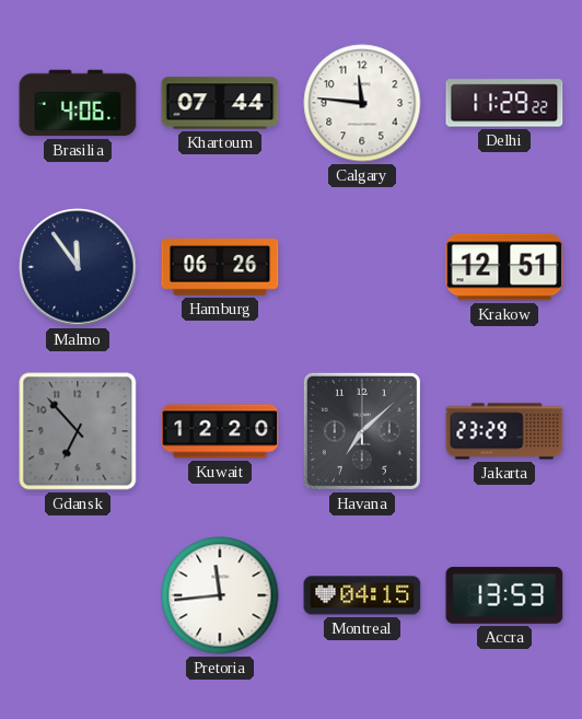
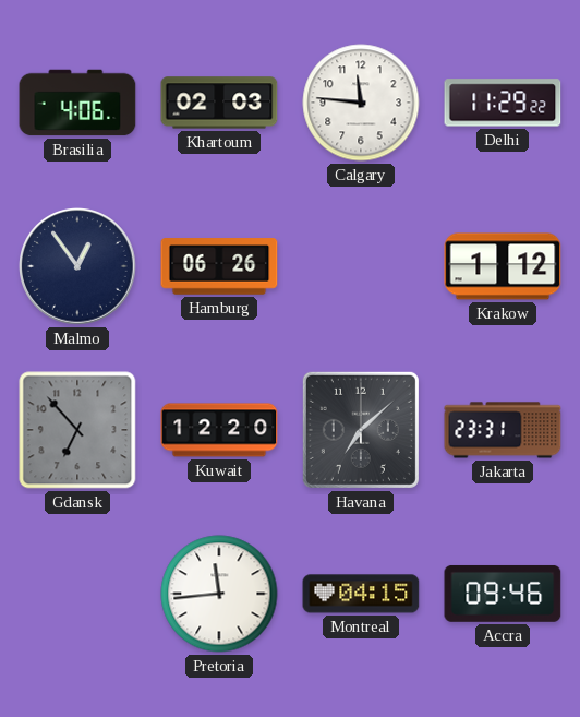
Khartoum: 07:44 -> 02:03
Malmo: 11:54 -> 12:54
Krakow: 12:51 -> 1:12
Jakarta: 23:29 -> 23:31
Accra: 13:53 -> 09:46
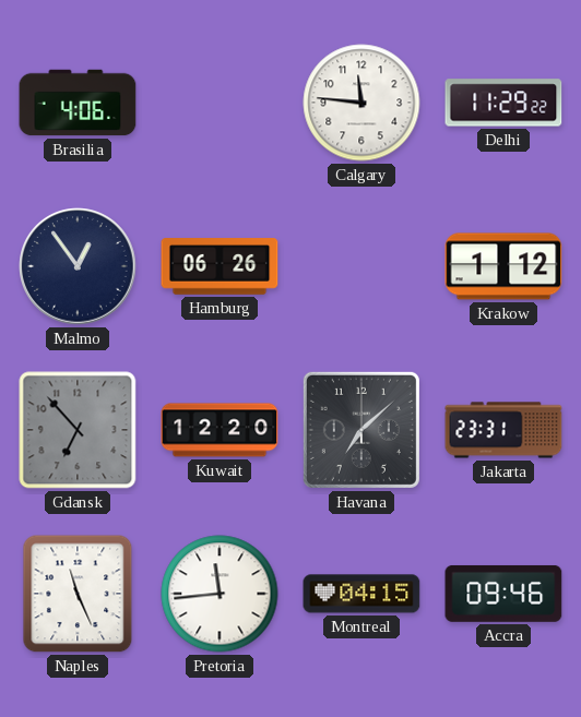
Khartoum: 02:03 -> none
Naples: none -> 11:26
